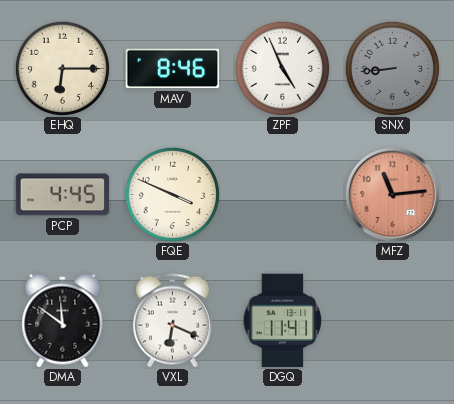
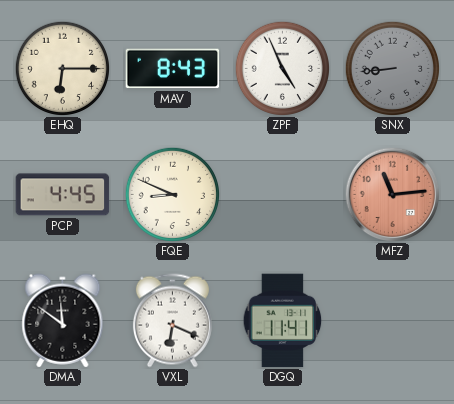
MAV: 8:46 -> 8:43
FQE: 3:49 -> 8:49
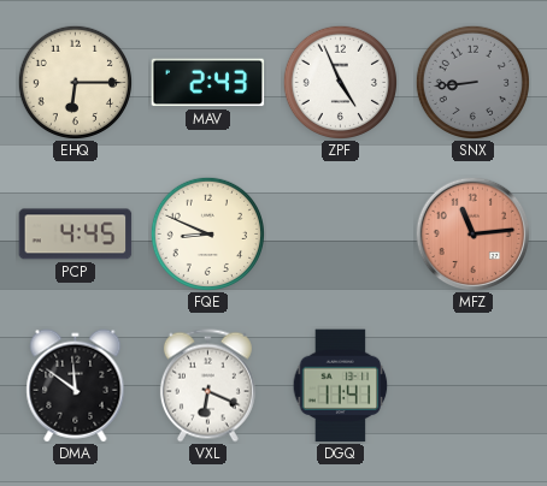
MAV: 8:43 -> 2:43
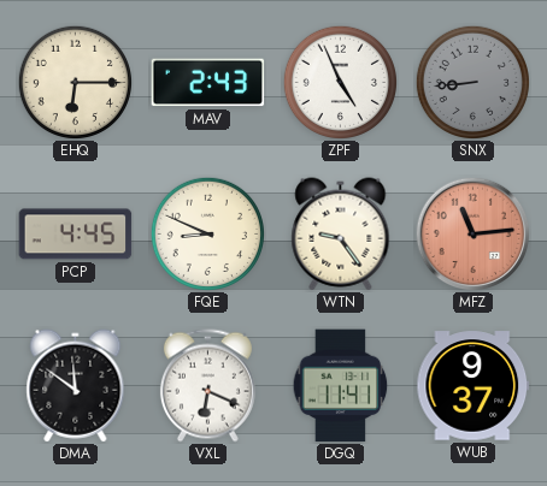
WTN: none -> 9:24
WUB: none -> 9:37
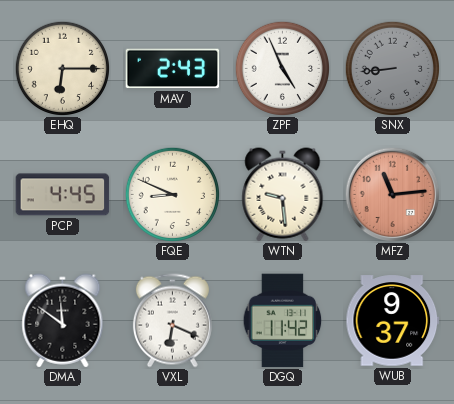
WTN: 9:24 -> 9:29
DGQ: 11:41 -> 11:42
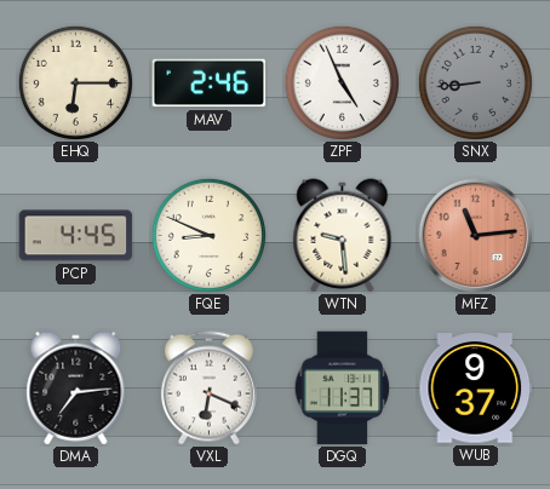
MAV: 2:43 -> 2:46
DMA: 11:51 -> 7:14
DGQ: 11:42 -> 11:37
